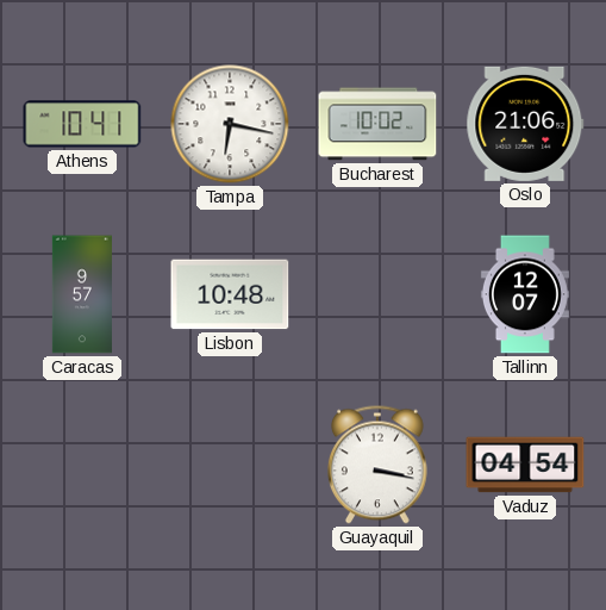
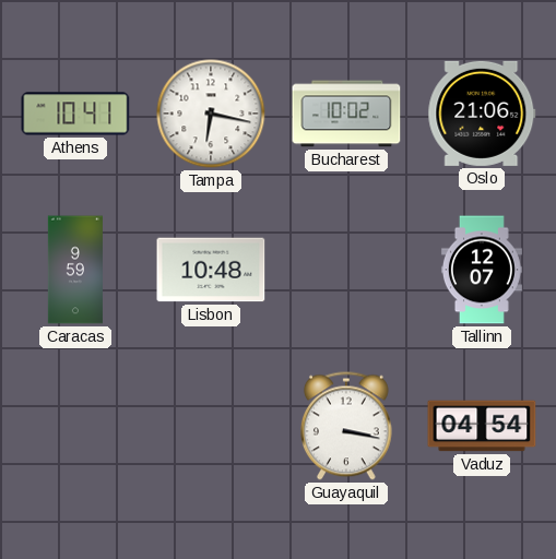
Caracas: 9:57 -> 9:59
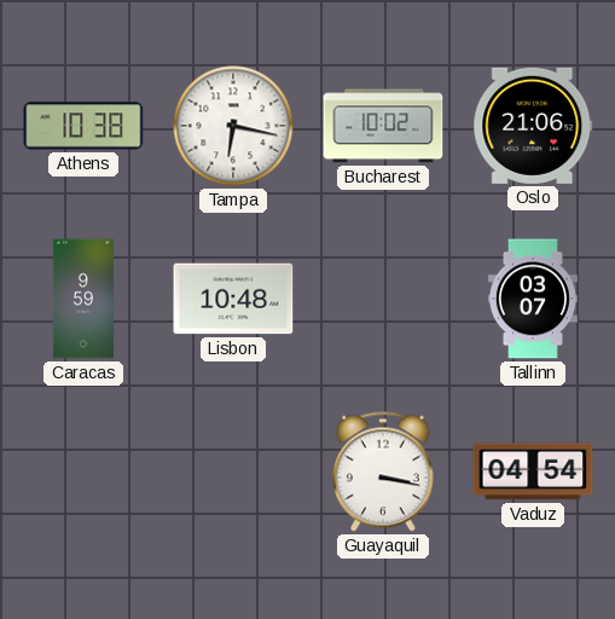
Athens: 10:41 -> 10:38
Tallinn: 12:07 -> 03:07
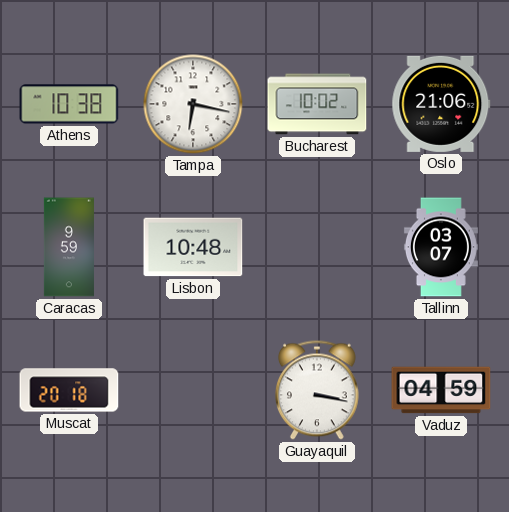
Muscat: none -> 20:18
Vaduz: 04:54 -> 04:59
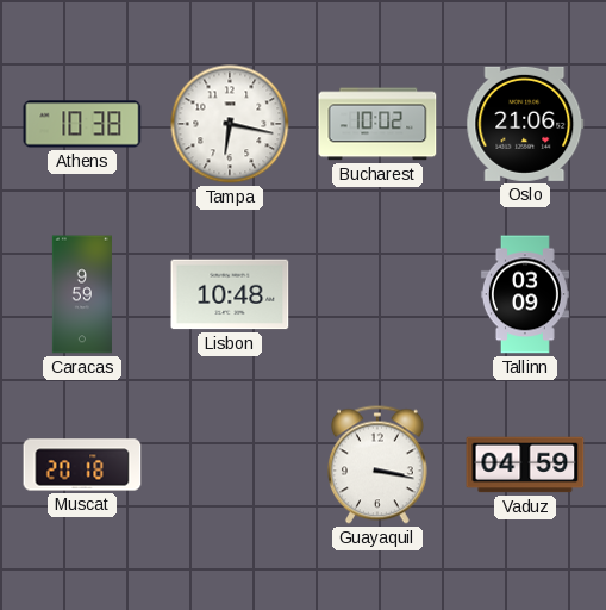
Tallinn: 03:07 -> 03:09
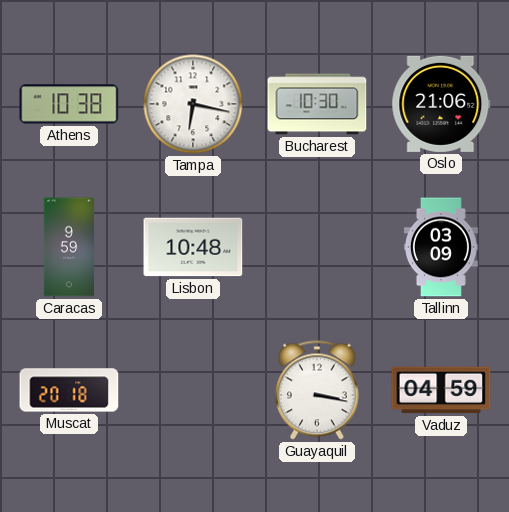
Bucharest: 10:02 -> 10:30
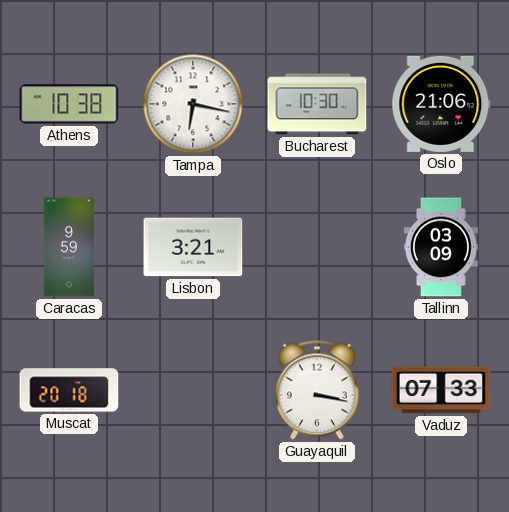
Lisbon: 10:48 -> 3:21
Vaduz: 04:59 -> 07:33
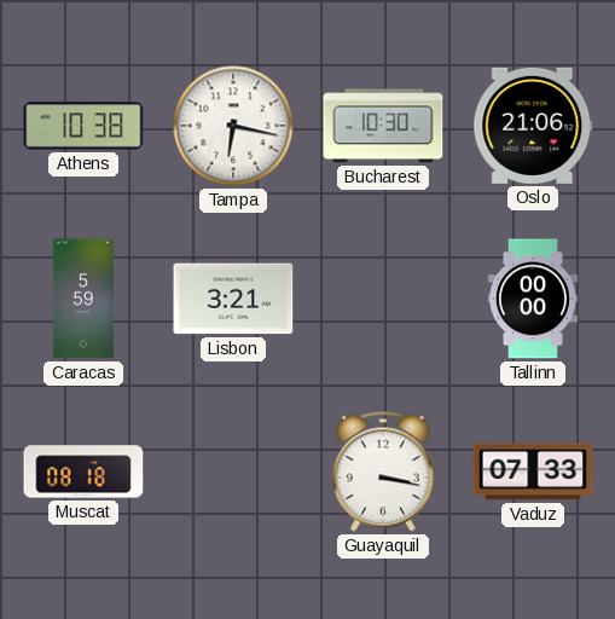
Caracas: 9:59 -> 5:59
Tallinn: 03:09 -> 00:00
Muscat: 20:18 -> 08:18
